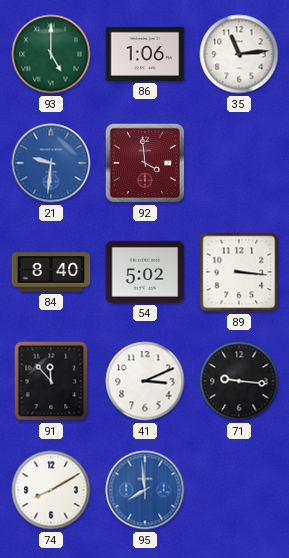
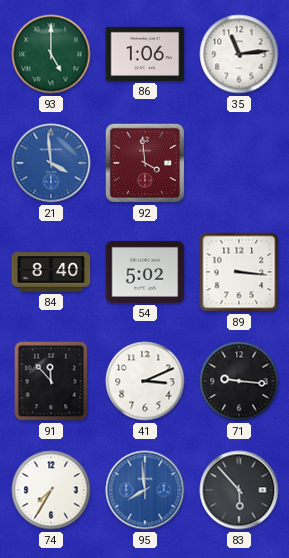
21: 9:31 -> 3:59
74: 8:10 -> 7:35
83: none -> 5:53
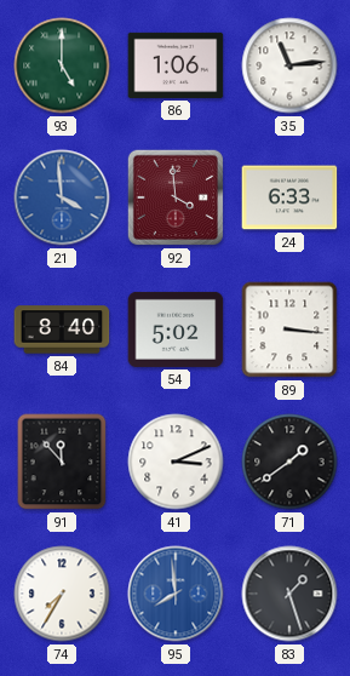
24: none -> 6:33
71: 9:16 -> 1:39
83: 5:53 -> 1:27
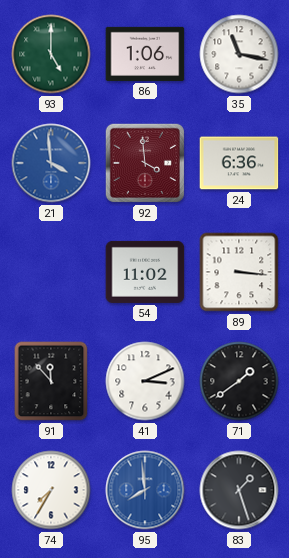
35: 11:14 -> 11:17
24: 6:33 -> 6:36
84: 8:40 -> none
54: 5:02 -> 11:02
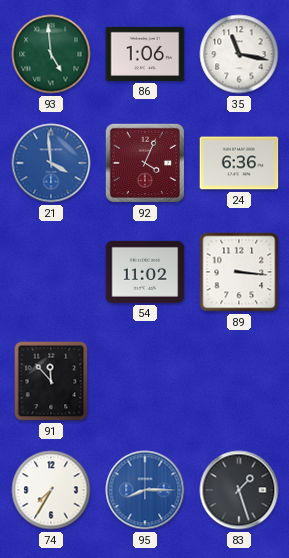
93: 5:00 -> 4:59
92: 3:59 -> 4:04
41: 3:11 -> none
71: 1:39 -> none
95: 7:59 -> 8:15
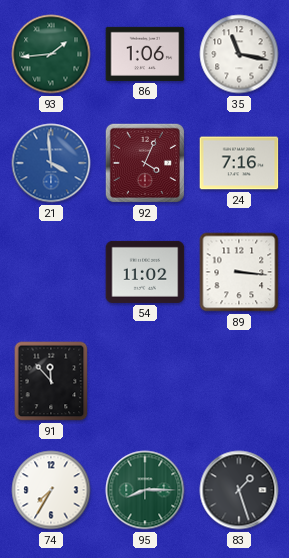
93: 4:59 -> 1:44
24: 6:36 -> 7:16
95 dial: blue -> green
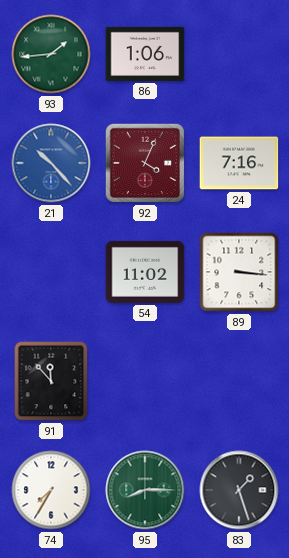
35: 11:17 -> none
21: 3:59 -> 10:23
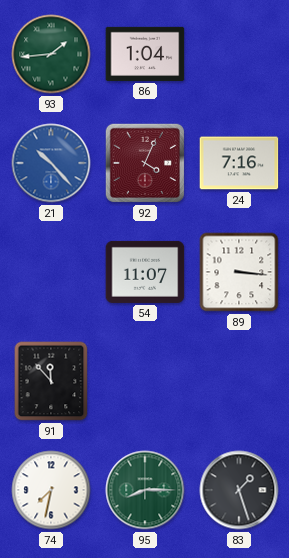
86: 1:06 -> 1:04
54: 11:02 -> 11:07
74: 7:35 -> 7:32
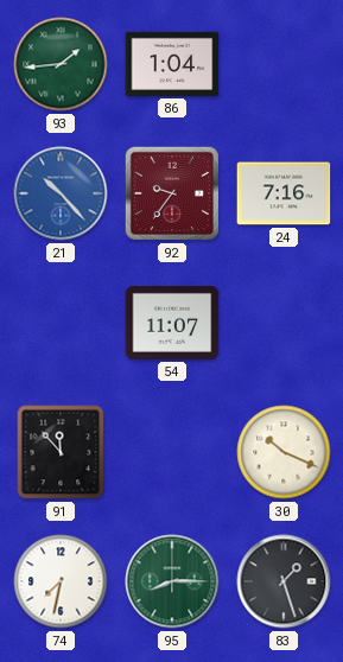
92: 4:04 -> 9:36
89: 3:16 -> none
30: none -> 10:19
